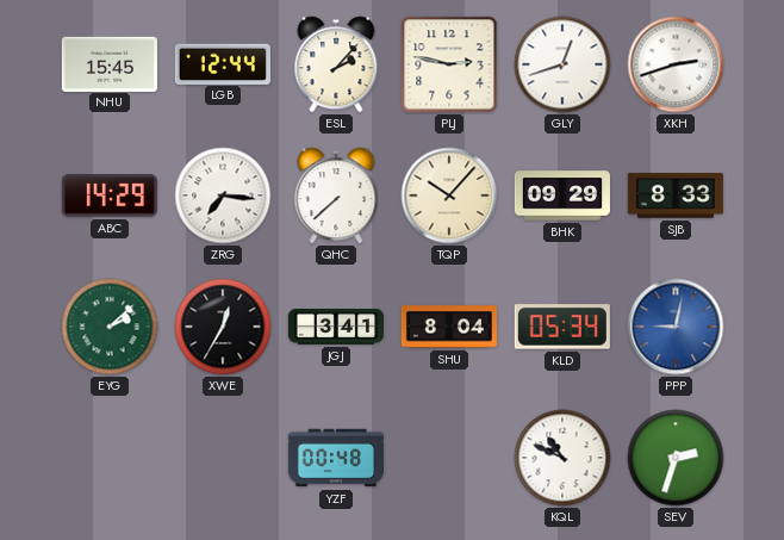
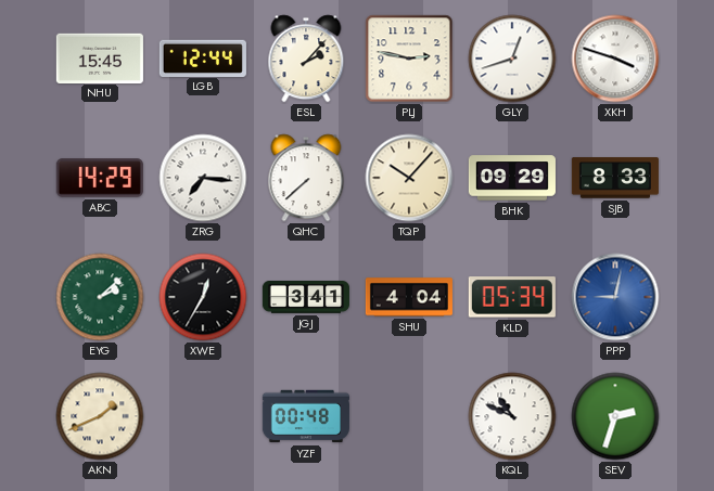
XKH: 2:42 -> 3:48
SHU: 8:04 -> 4:04
AKN: none -> 1:41
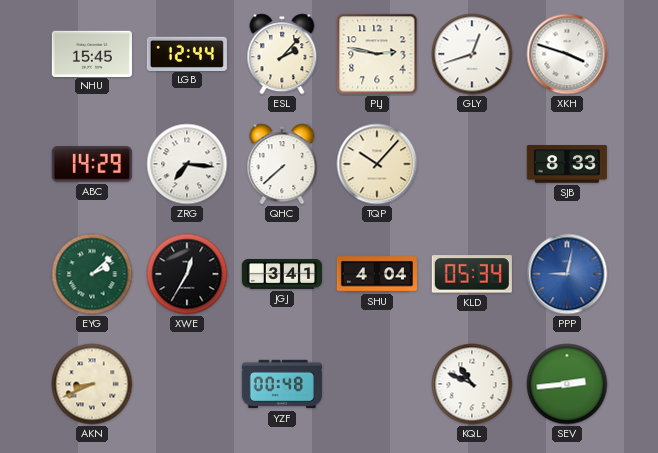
BHK: 09:29 -> none
AKN: 1:41 -> 8:41
SEV: 2:33 -> 2:44
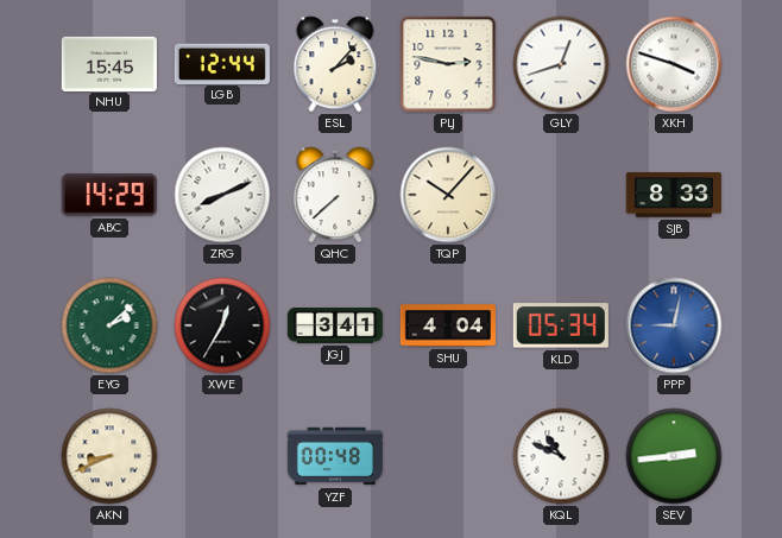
ZRG: 7:16 -> 8:11
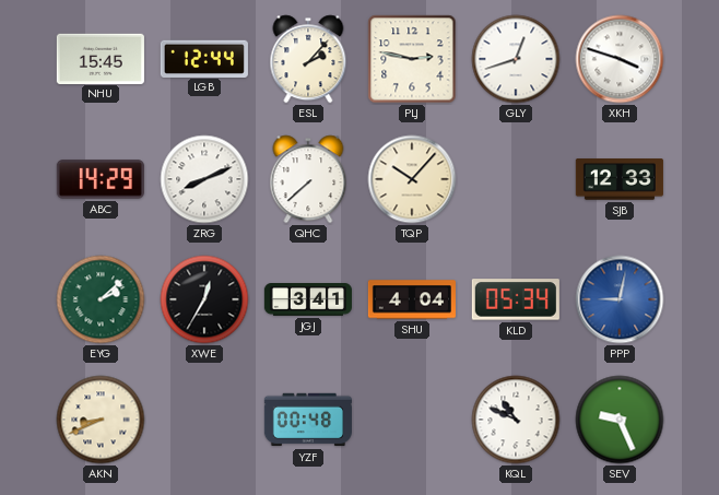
SJB: 8:33 -> 12:33
SEV: 2:44 -> 9:26
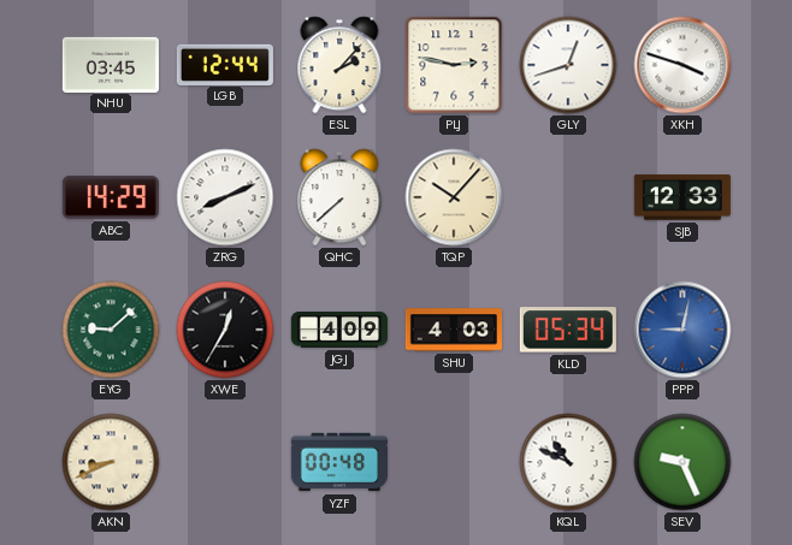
NHU: 15:45 -> 03:45
EYG: 2:08 -> 9:08
JGJ: 3:41 -> 4:09
SHU: 4:04 -> 4:03
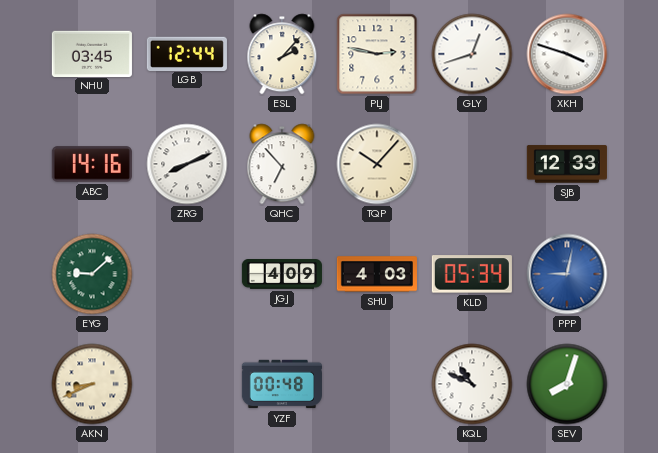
ABC: 14:29 -> 14:16
QHC: 7:38 -> 6:53
XWE: 12:35 -> none
SEV: 9:26 -> 8:03
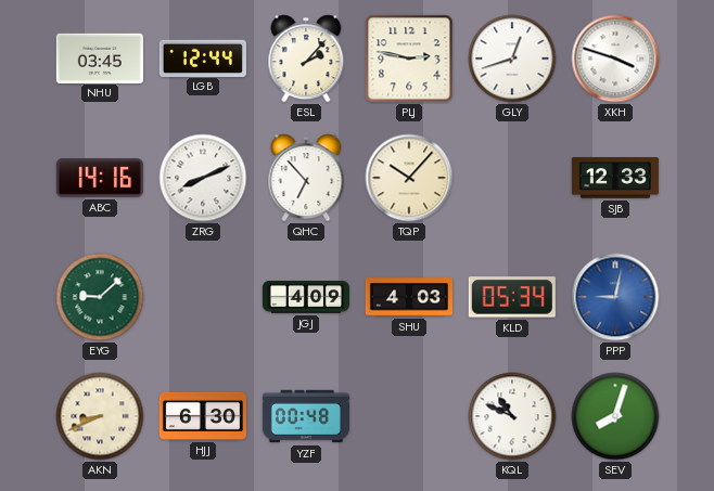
HJJ: none -> 6:30
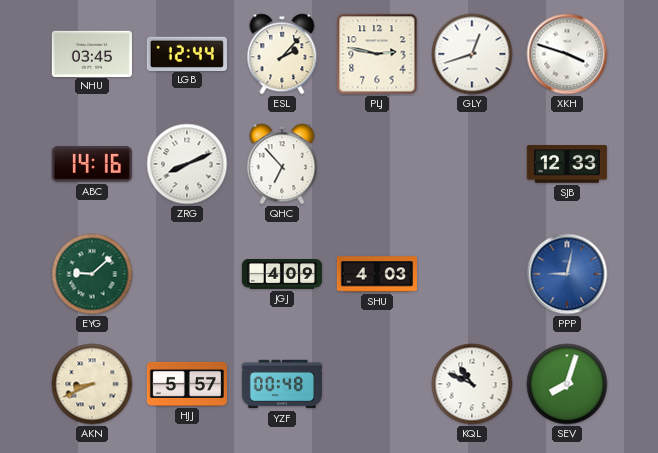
TQP: 10:07 -> none
KLD: 05:34 -> none
HJJ: 6:30 -> 5:57
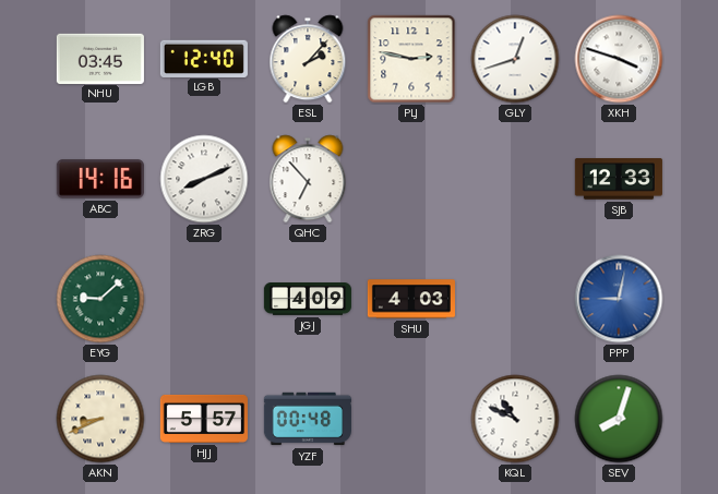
LGB: 12:44 -> 12:40
